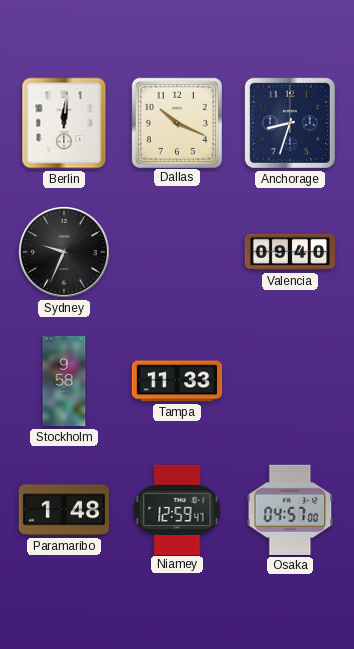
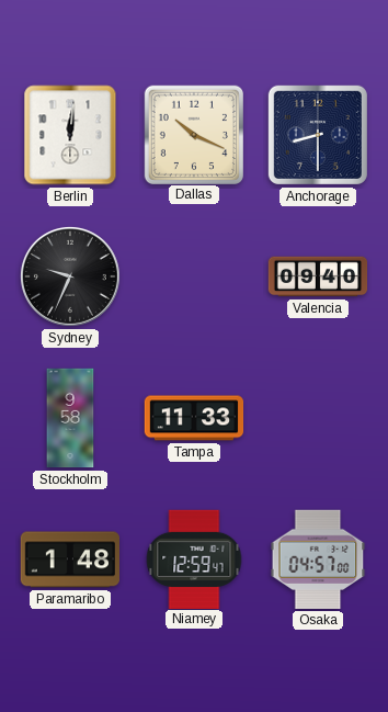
Anchorage: 8:33 -> 8:30
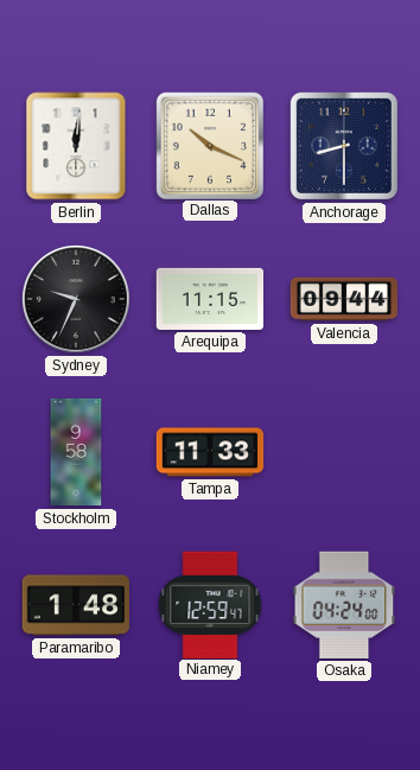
Arequipa: none -> 11:15
Valencia: 09:40 -> 09:44
Osaka: 04:57 -> 04:24
